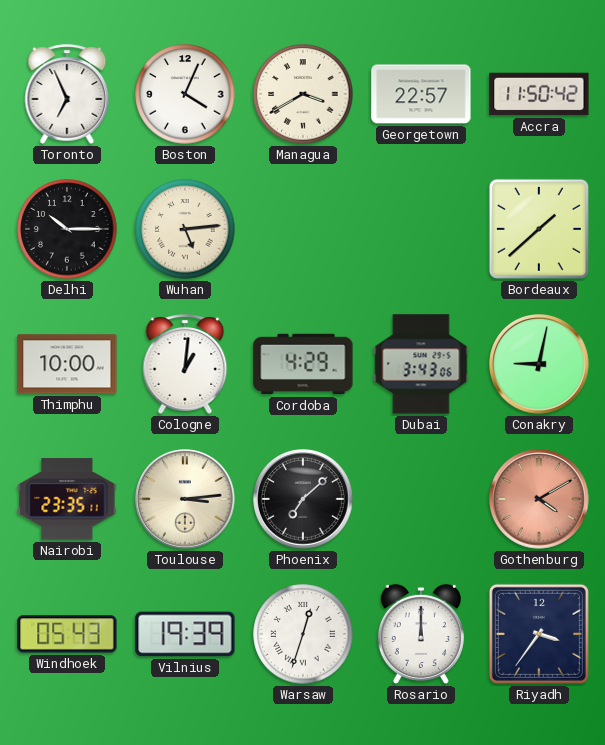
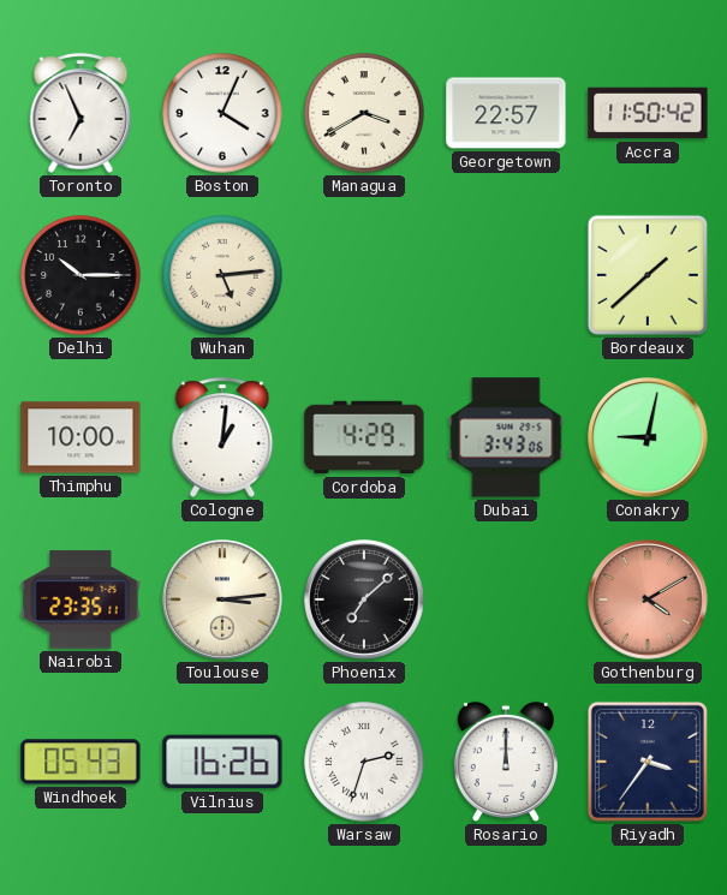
Vilnius: 19:39 -> 16:26
Warsaw: 12:33 -> 2:33
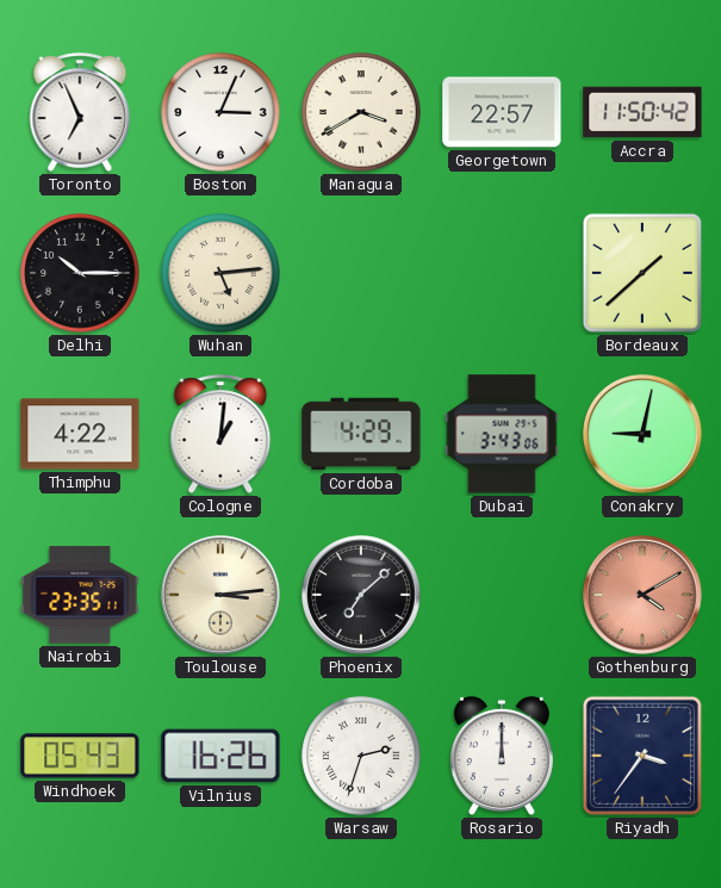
Boston: 4:04 -> 3:04
Thimphu: 10:00 -> 4:22
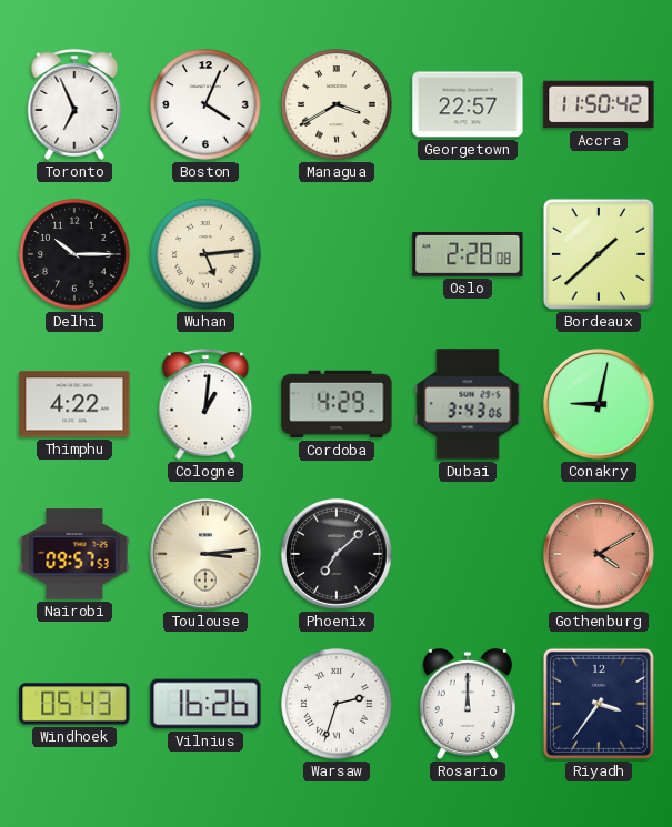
Boston: 3:04 -> 4:04
Oslo: none -> 2:28
Nairobi: 23:35 -> 09:57
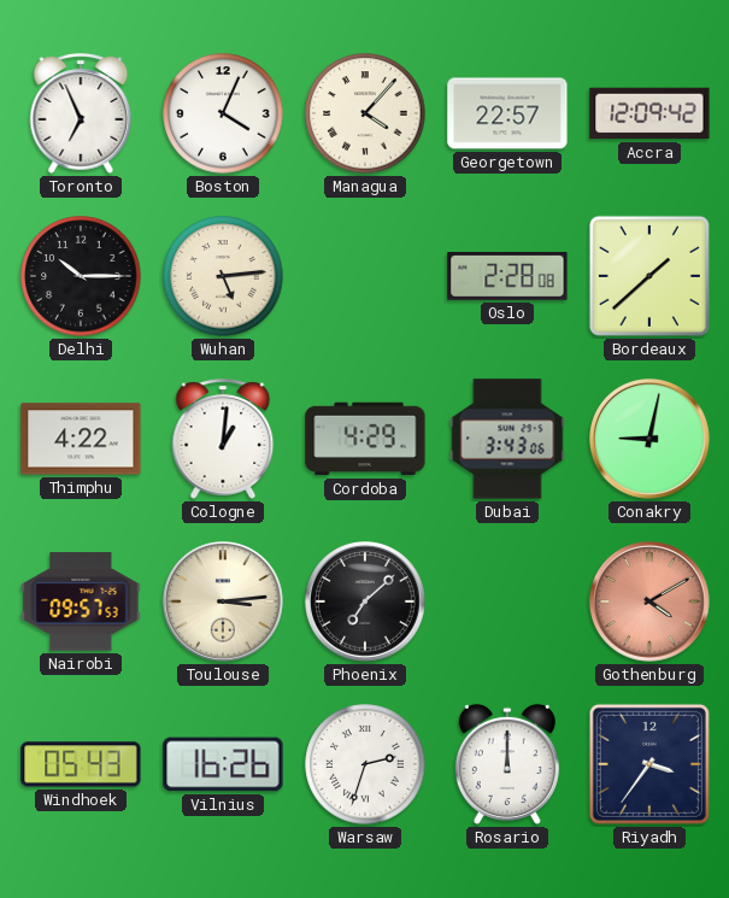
Managua: 3:40 -> 4:07
Accra: 11:50 -> 12:09
